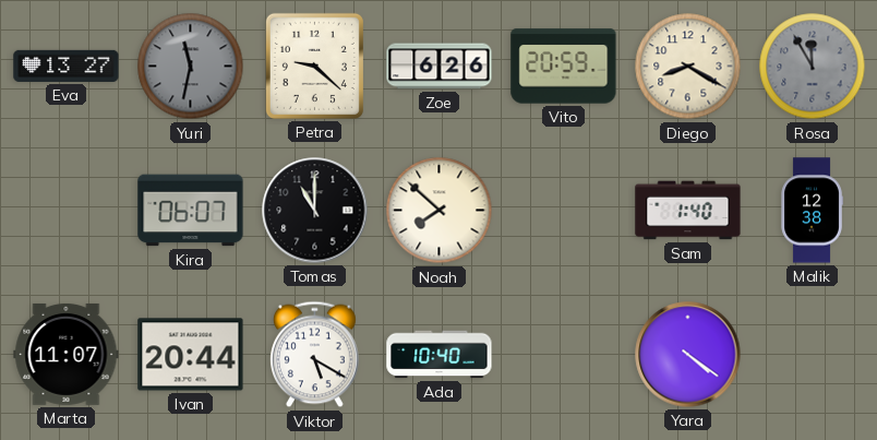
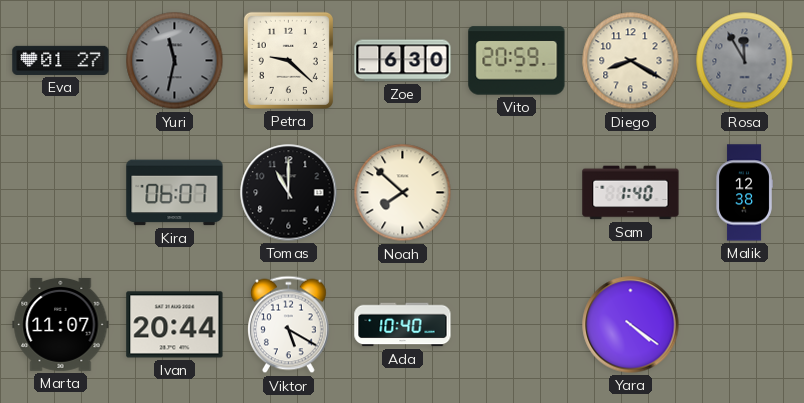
Eva: 13:27 -> 01:27
Zoe: 6:26 -> 6:30
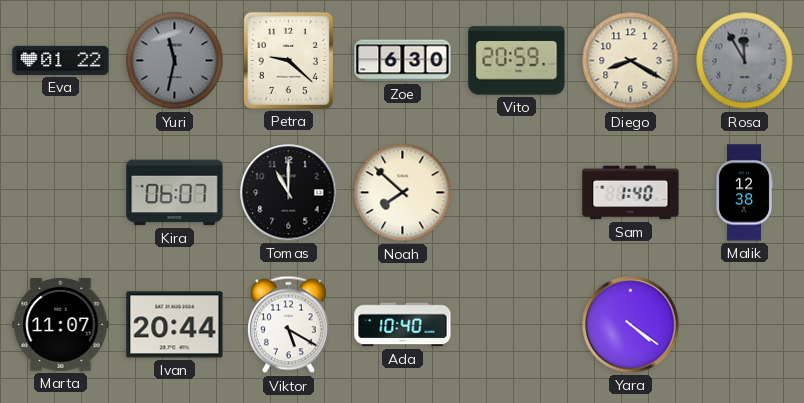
Eva: 01:27 -> 01:22
